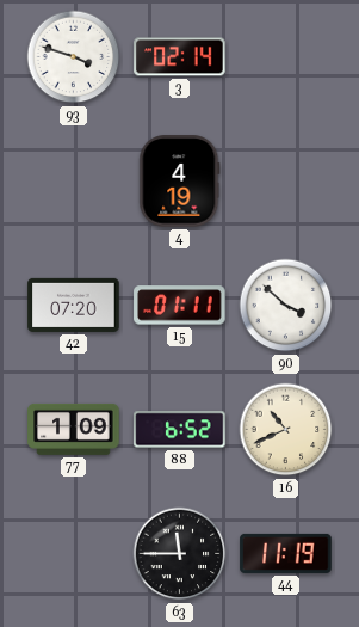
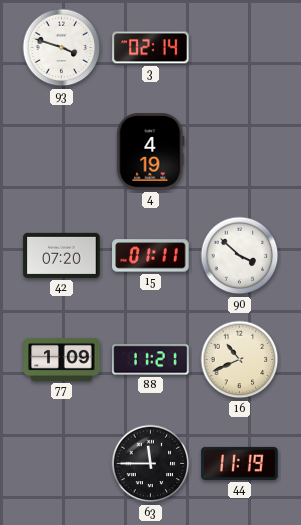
88: 6:52 -> 11:21
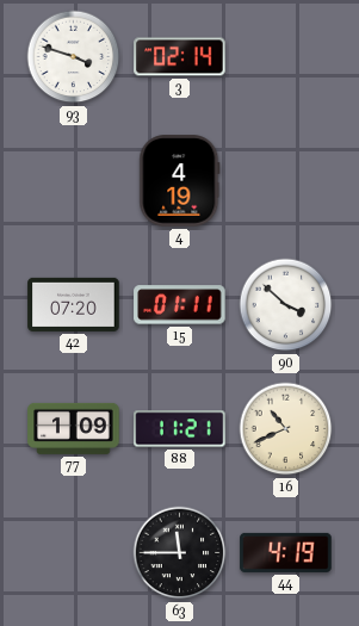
44: 11:19 -> 4:19
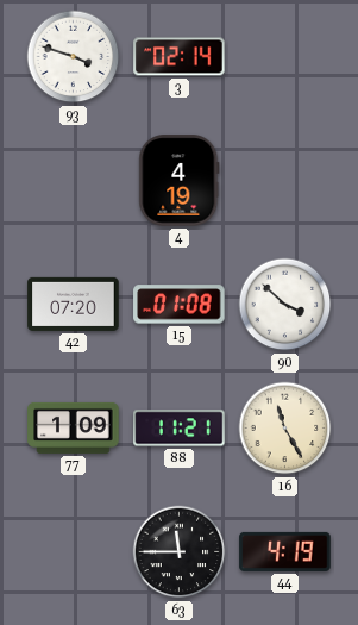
15: 01:11 -> 01:08
16: 10:41 -> 11:25
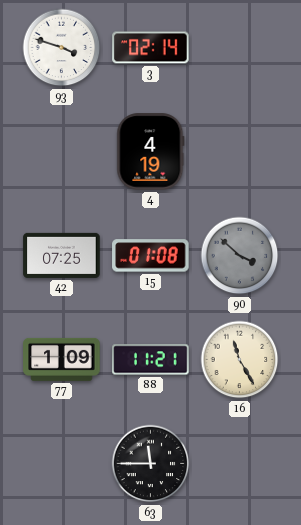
42: 07:20 -> 07:25
90 dial: white -> grey
44: 4:19 -> none
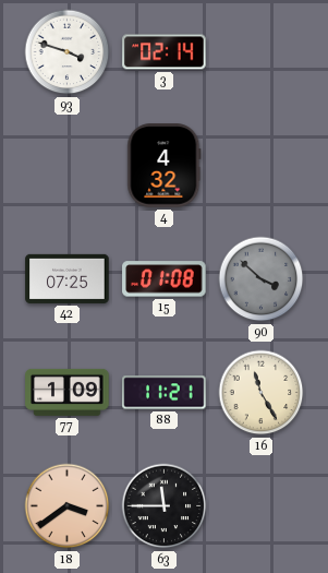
4: 4:19 -> 4:32
18: none -> 3:39
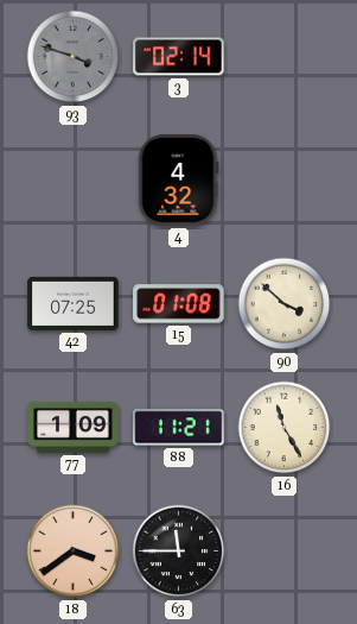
93 dial: white -> grey
90 dial: grey -> cream
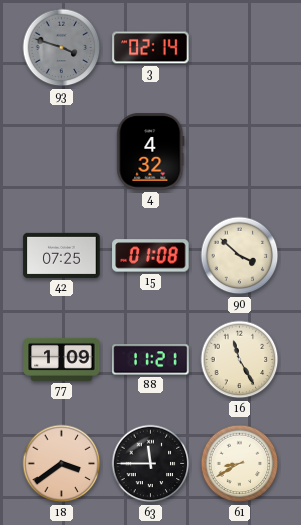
61: none -> 8:40
